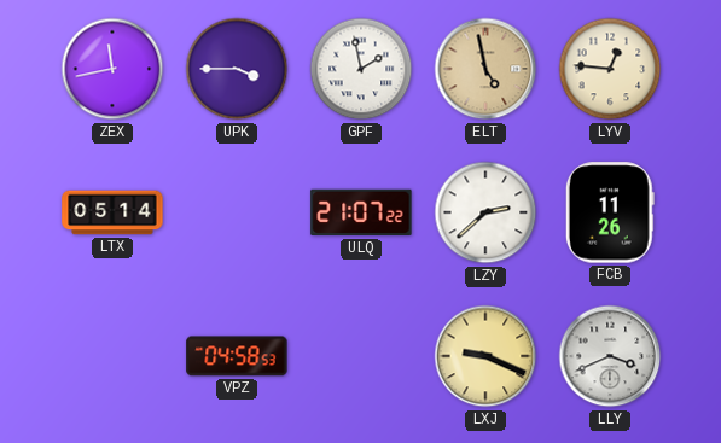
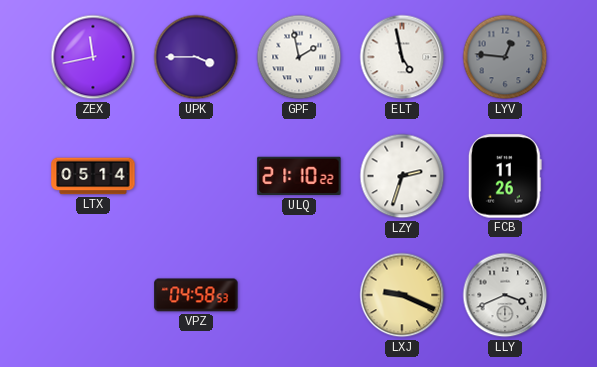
ELT dial: champagne -> white
LYV dial: cream -> grey
ULQ: 21:07 -> 21:10
LZY: 2:38 -> 2:33
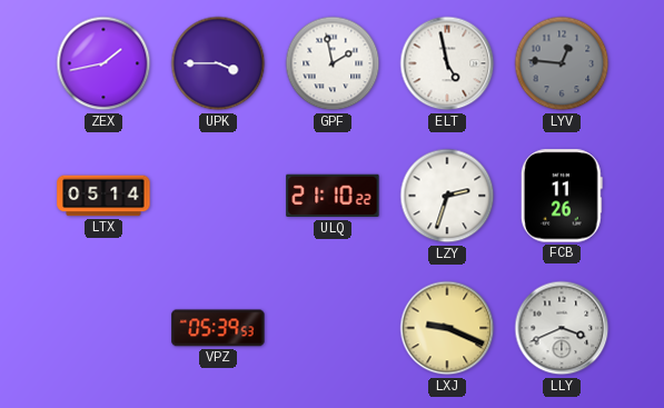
ZEX: 11:43 -> 1:43
VPZ: 04:58 -> 05:39
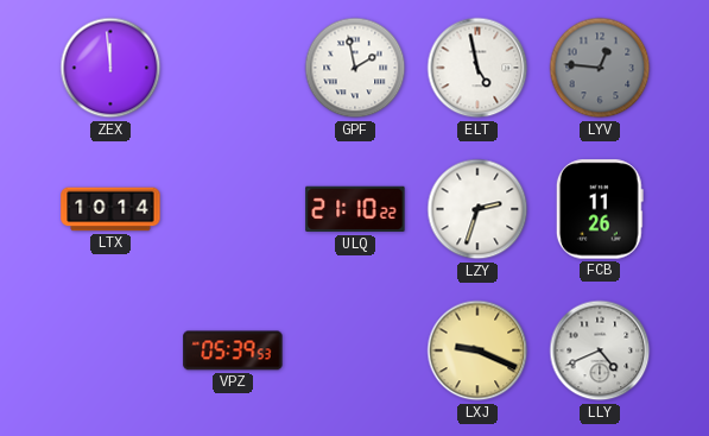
ZEX: 1:43 -> 11:59
UPK: 3:45 -> none
LTX: 05:14 -> 10:14
LLY: 3:41 -> 4:41
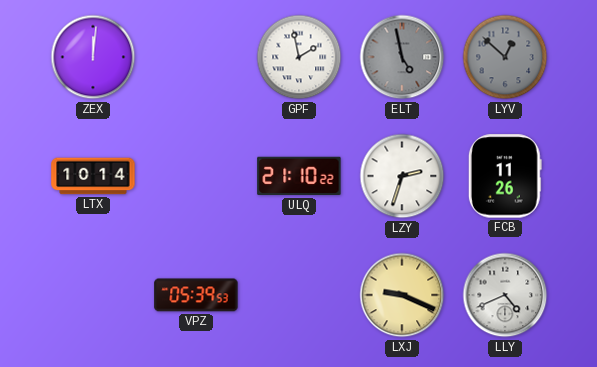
ZEX: 11:59 -> 12:01
ELT dial: white -> grey
LYV: 12:46 -> 12:52
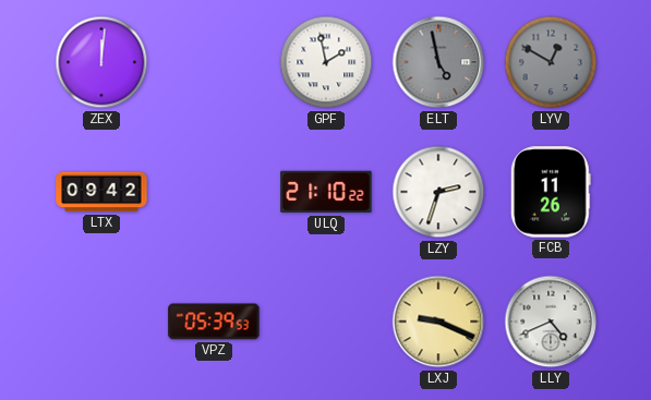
LYV: 12:52 -> 12:50
LTX: 10:14 -> 09:42
